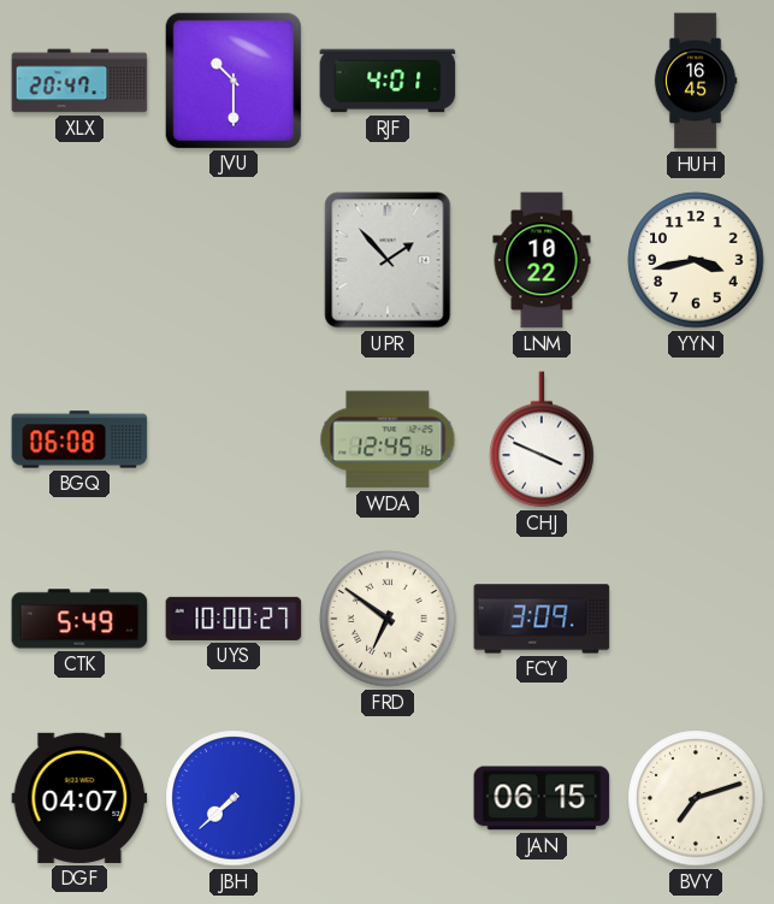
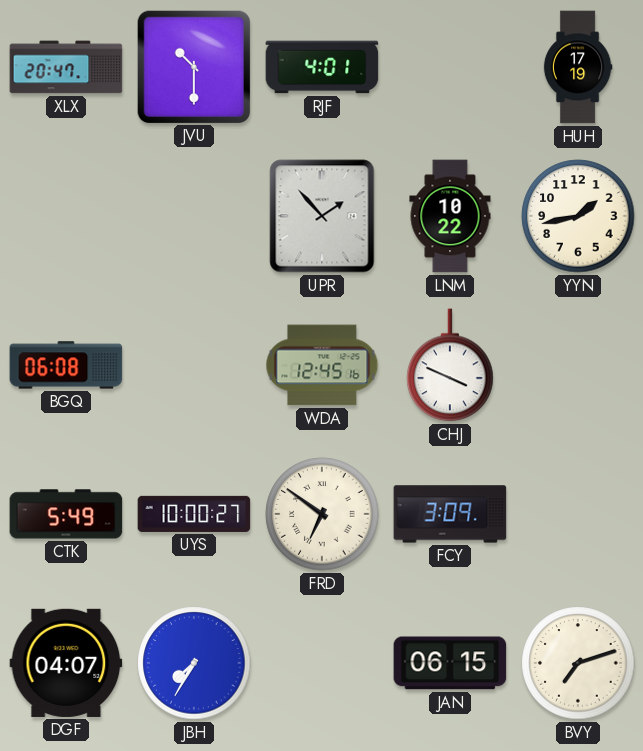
HUH: 16:45 -> 17:19
YYN: 3:43 -> 1:43
JBH: 7:38 -> 7:35
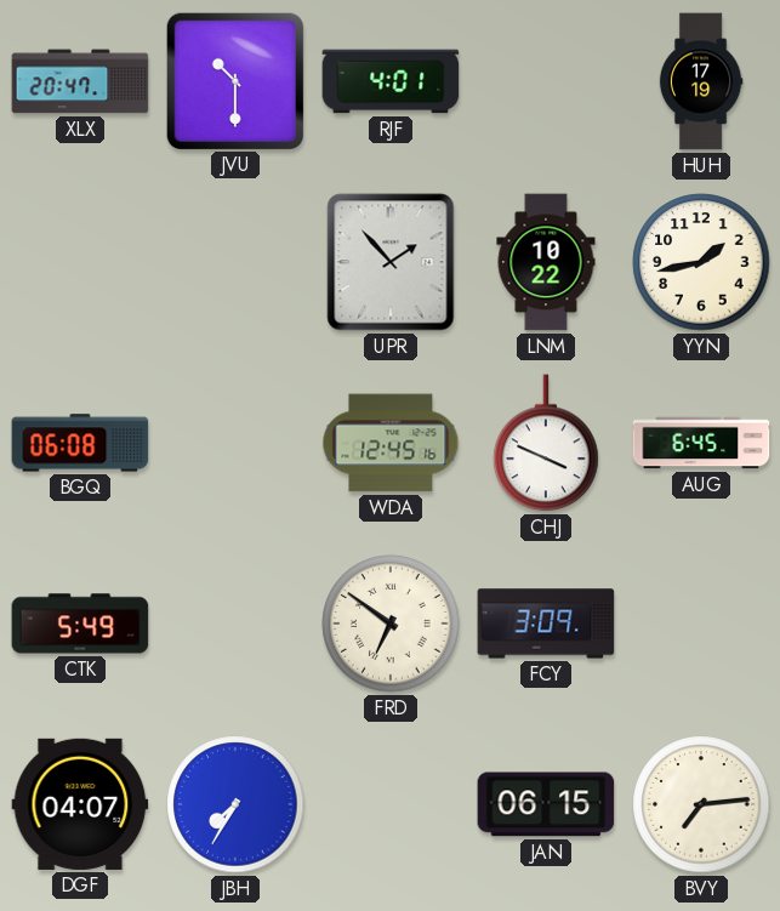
AUG: none -> 6:45
UYS: 10:00 -> none
BVY: 7:12 -> 7:14
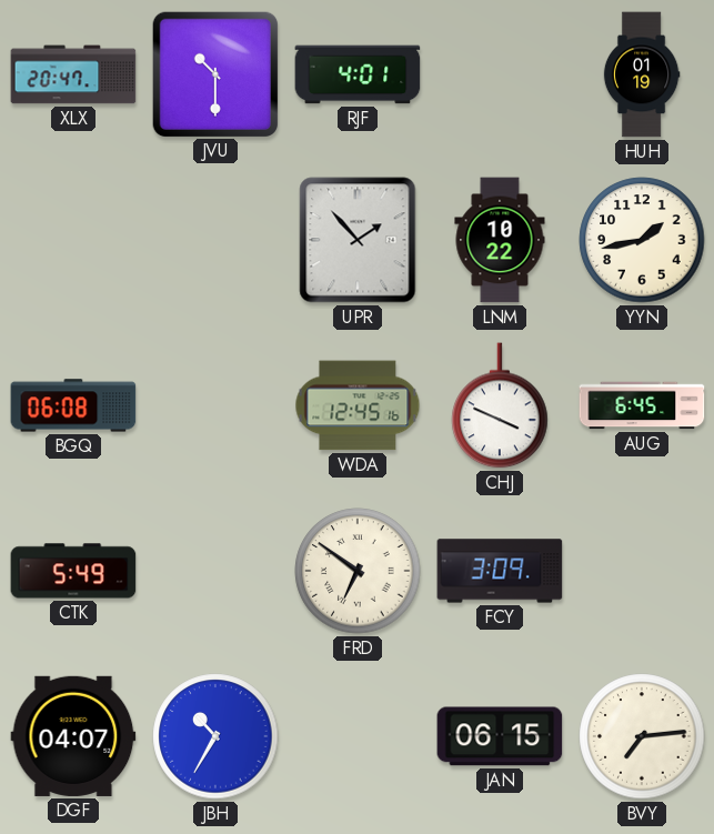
HUH: 17:19 -> 01:19
JBH: 7:35 -> 10:35
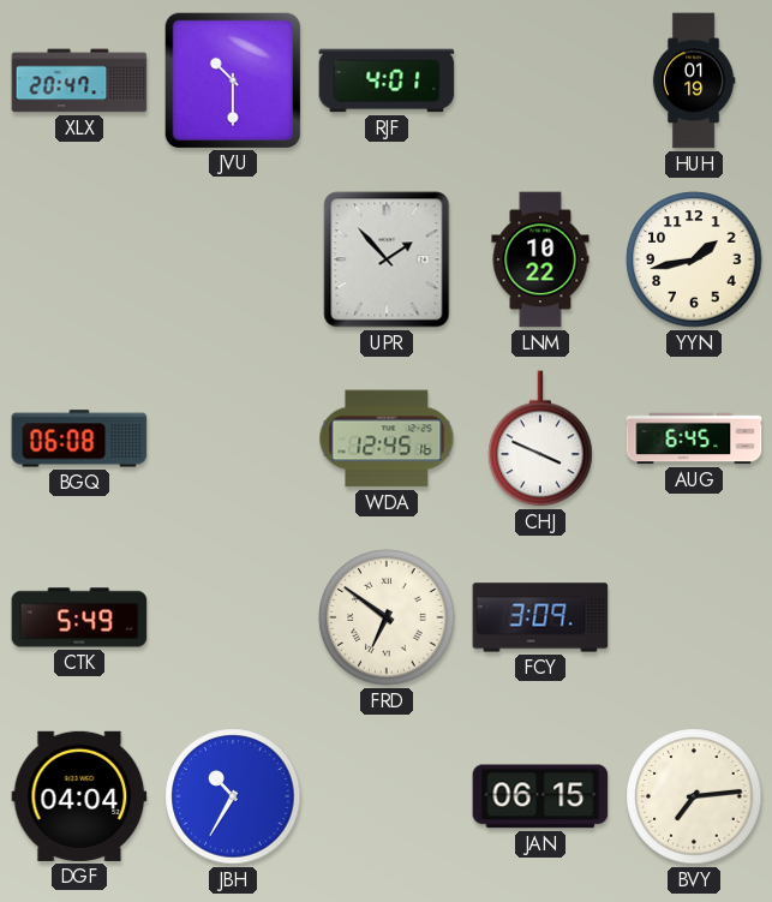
DGF: 04:07 -> 04:04
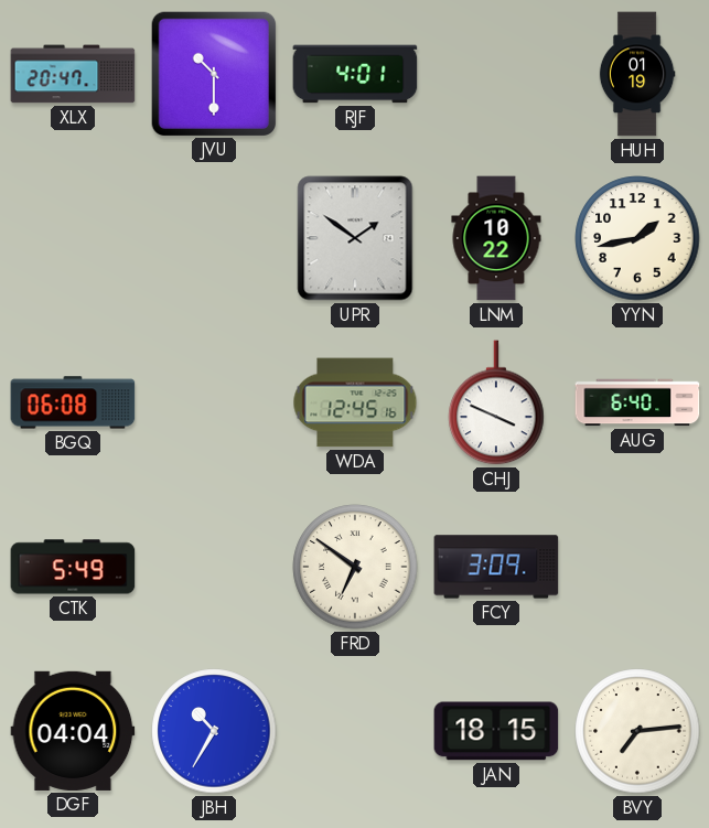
UPR: 1:53 -> 1:51
AUG: 6:45 -> 6:40
JAN: 06:15 -> 18:15
